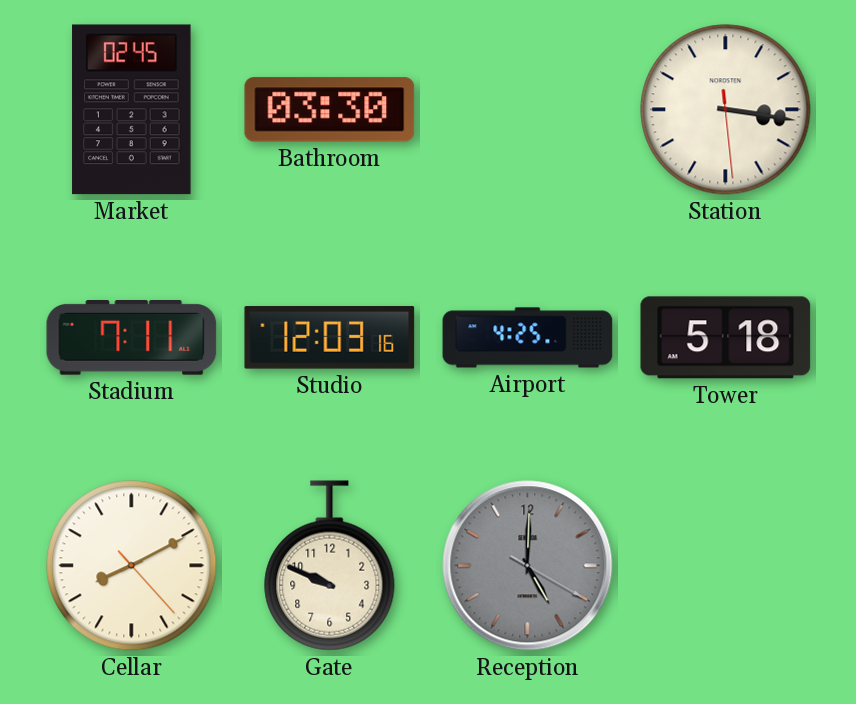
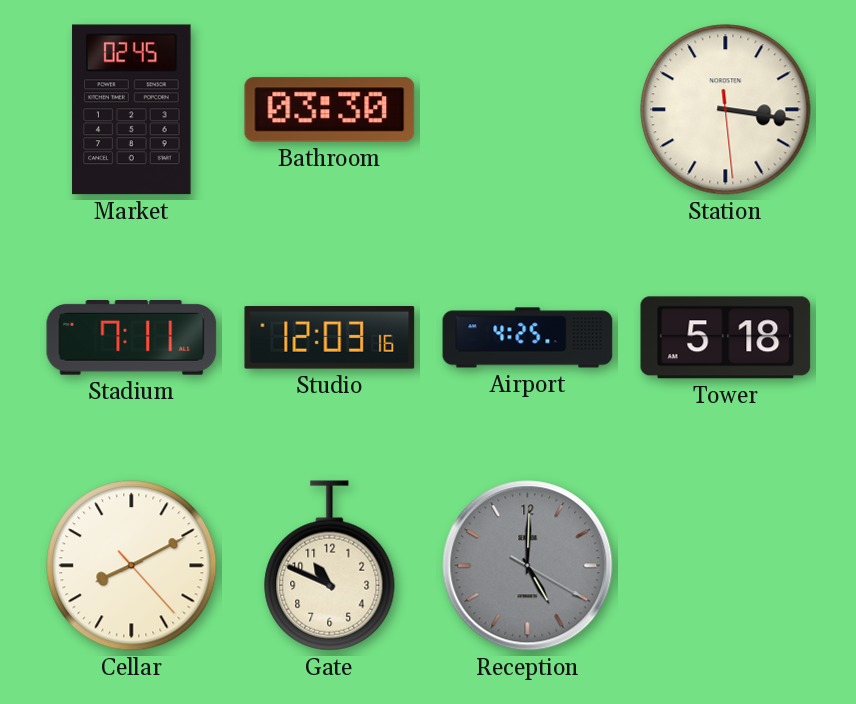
Gate: 9:49 -> 10:49
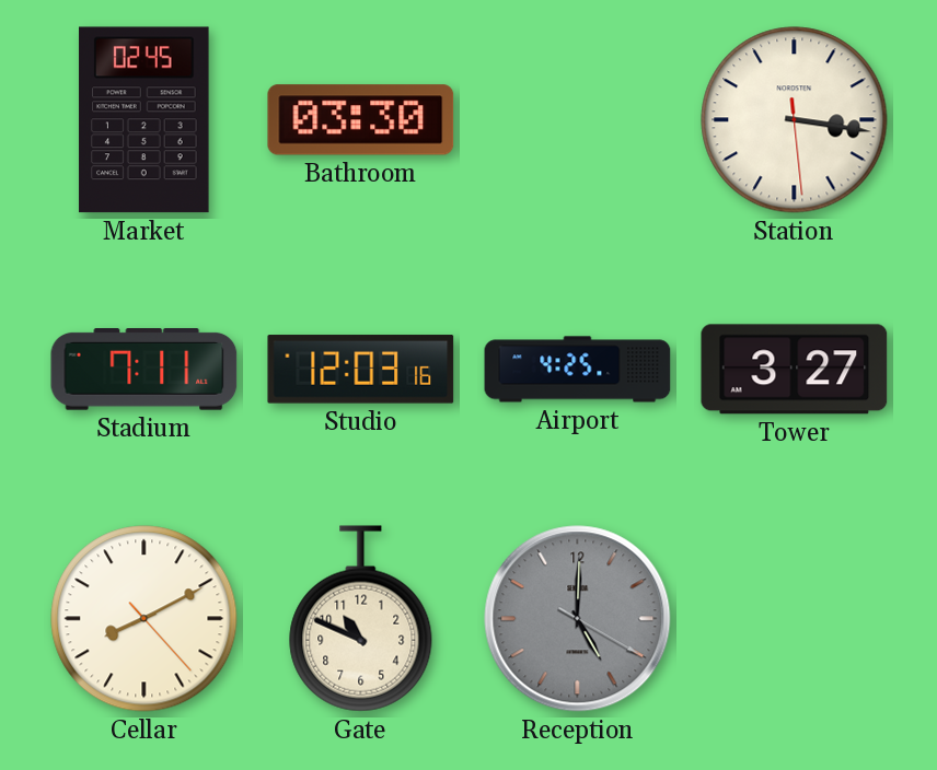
Tower: 5:18 -> 3:27
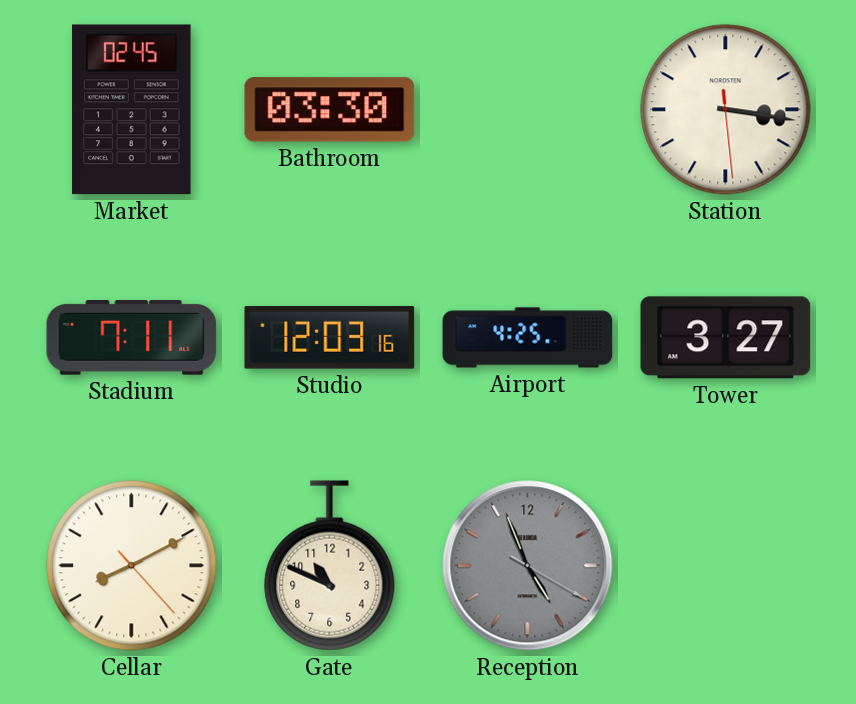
Reception: 5:00 -> 4:56
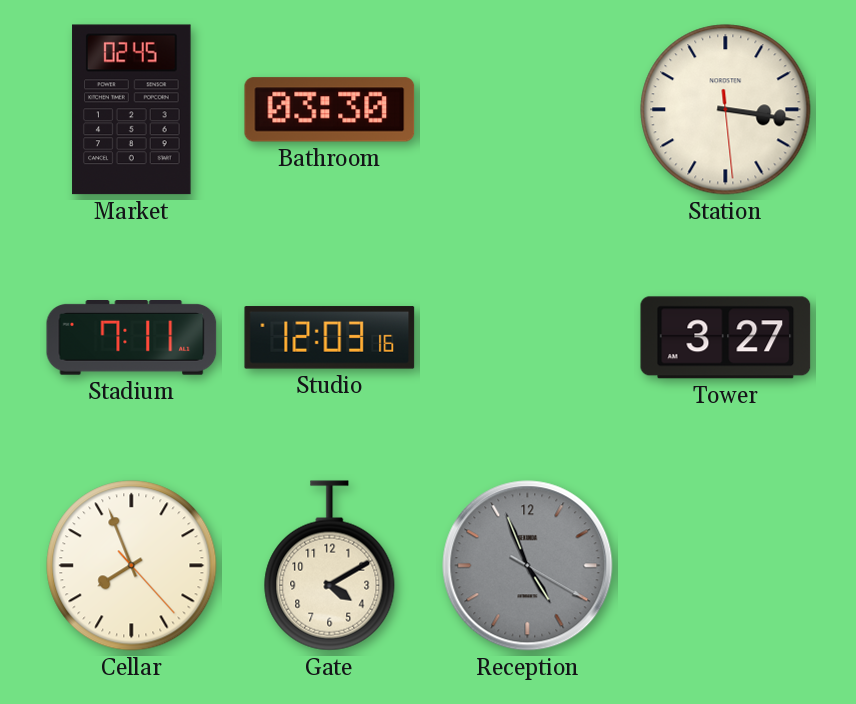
Airport: 4:25 -> none
Cellar: 8:10 -> 7:56
Gate: 10:49 -> 4:10
